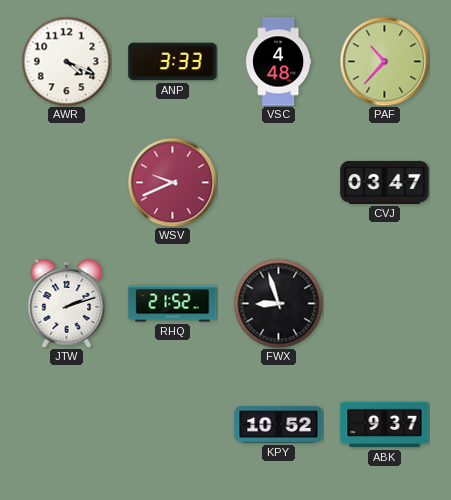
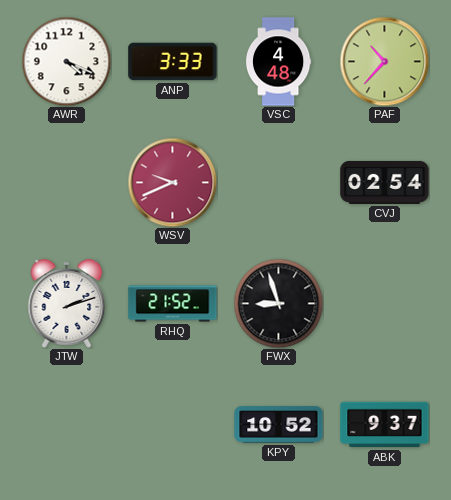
CVJ: 03:47 -> 02:54
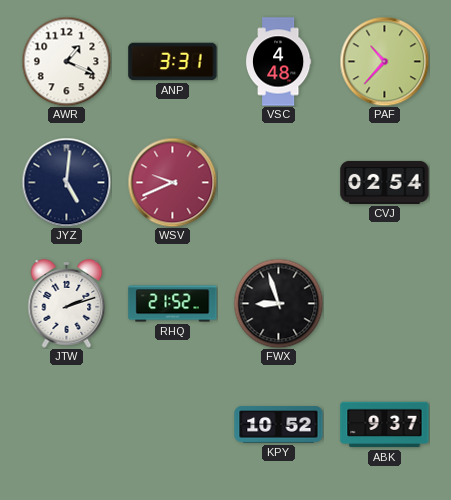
AWR: 4:19 -> 1:19
ANP: 3:33 -> 3:31
JYZ: none -> 5:01
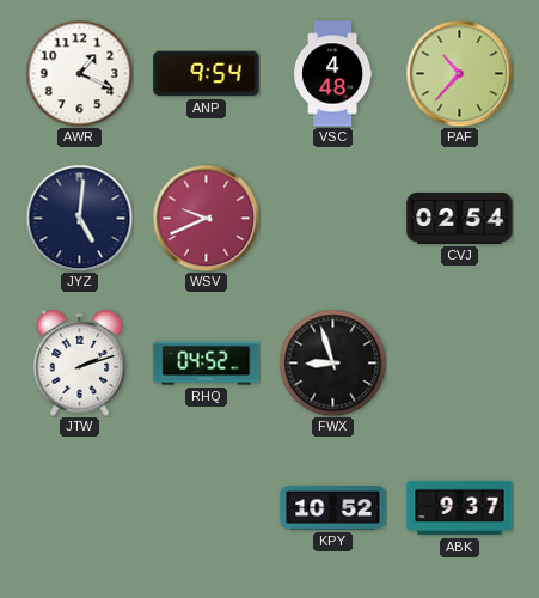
ANP: 3:31 -> 9:54
RHQ: 21:52 -> 04:52
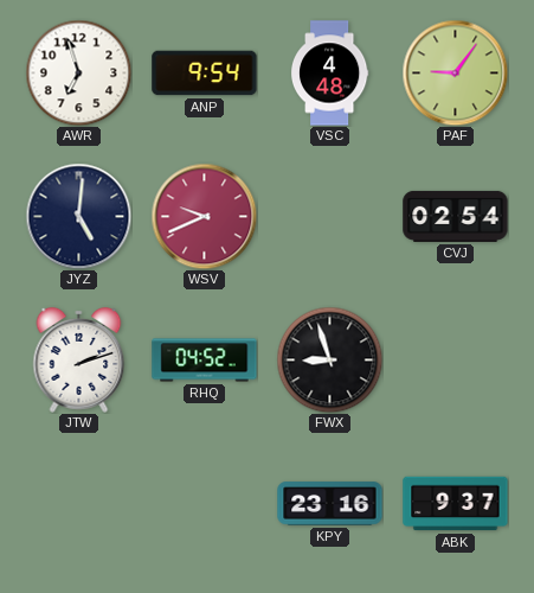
AWR: 1:19 -> 6:57
PAF: 10:37 -> 9:06
KPY: 10:52 -> 23:16
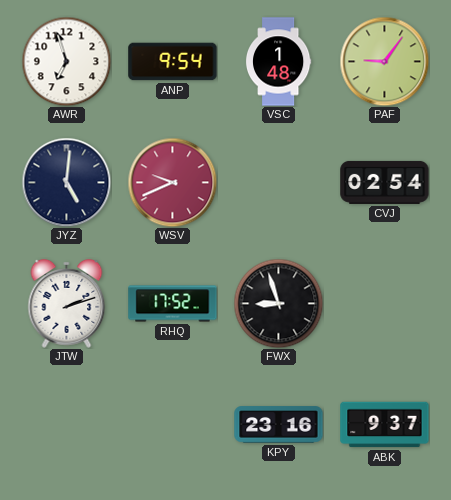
VSC: 4:48 -> 1:48
RHQ: 04:52 -> 17:52
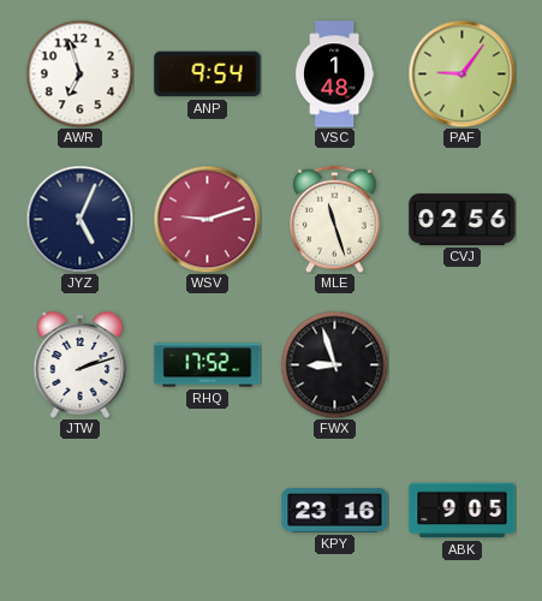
JYZ: 5:01 -> 5:04
WSV: 9:41 -> 9:12
MLE: none -> 11:27
CVJ: 02:54 -> 02:56
ABK: 9:37 -> 9:05
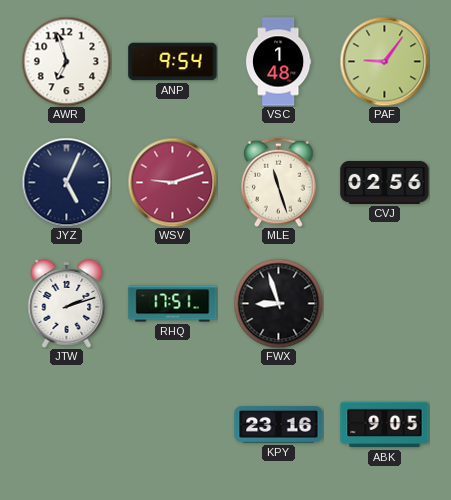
RHQ: 17:52 -> 17:51
